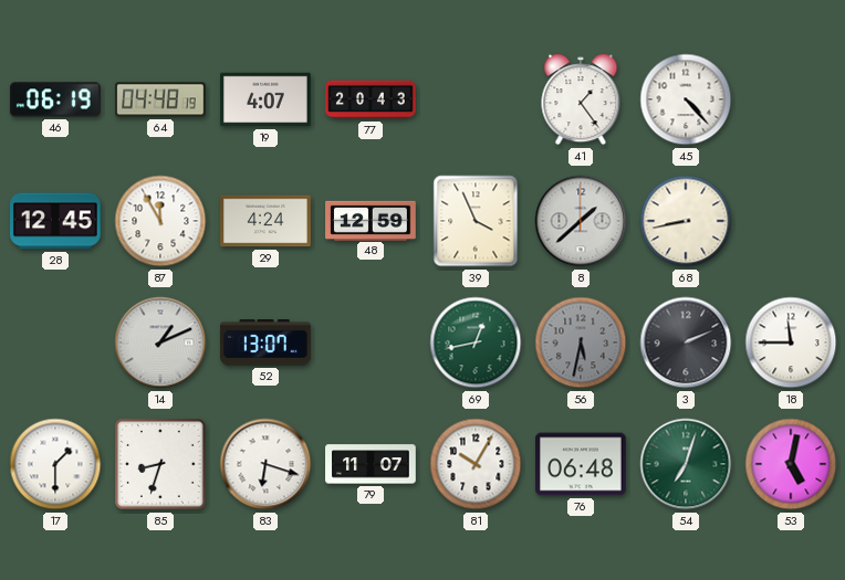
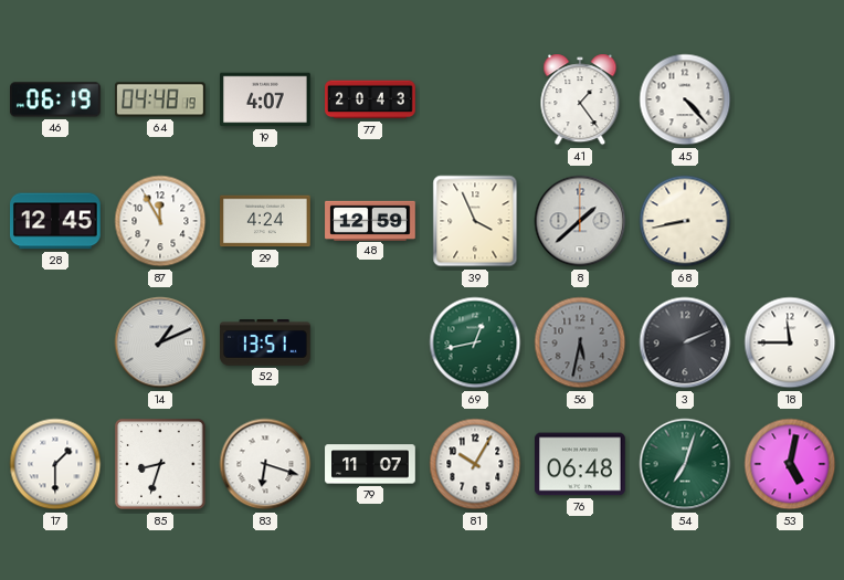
52: 13:07 -> 13:51
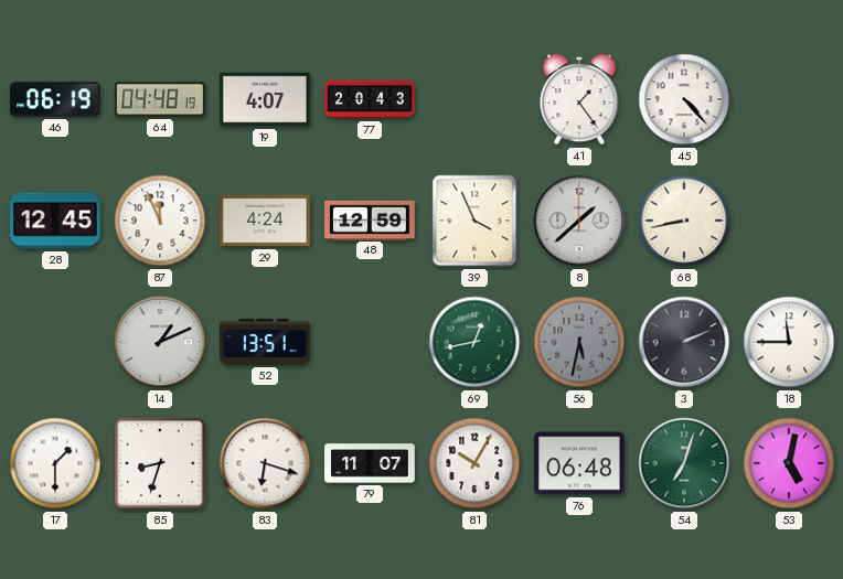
87: 11:55 -> 11:56
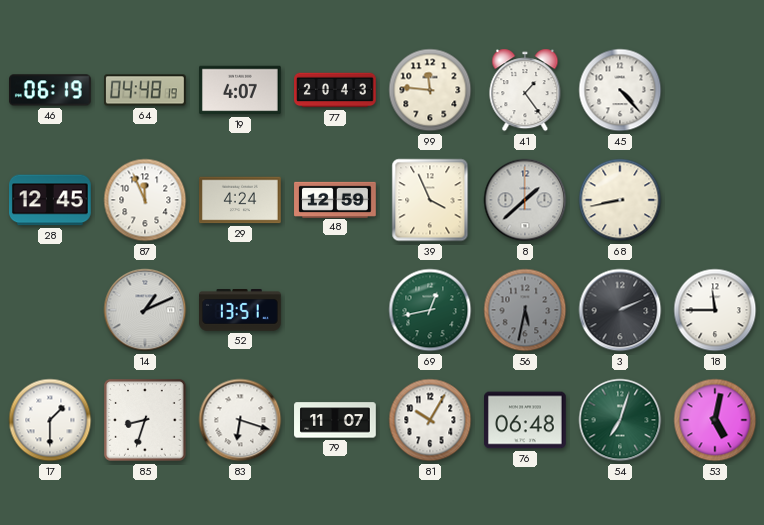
99: none -> 11:46
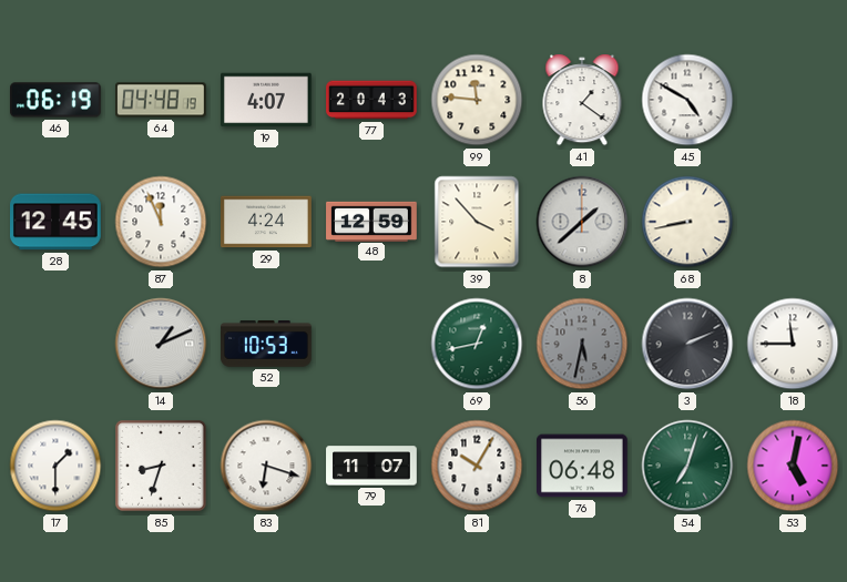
41: 1:24 -> 1:21
45: 4:23 -> 4:50
39: 3:56 -> 3:53
52: 13:51 -> 10:53
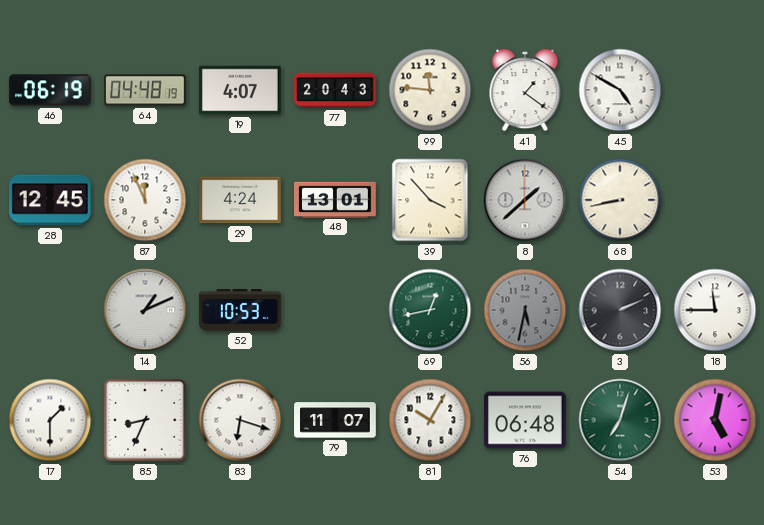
48: 12:59 -> 13:01
85: 8:33 -> 8:34
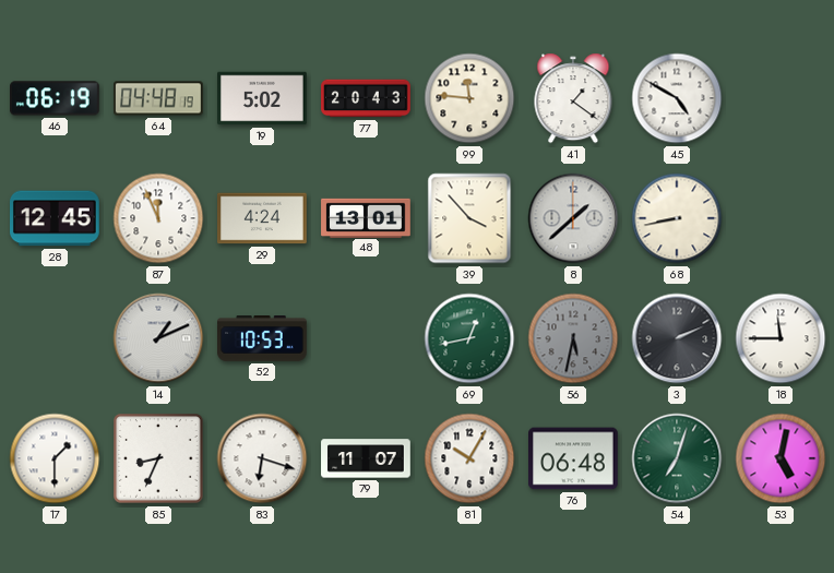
19: 4:07 -> 5:02
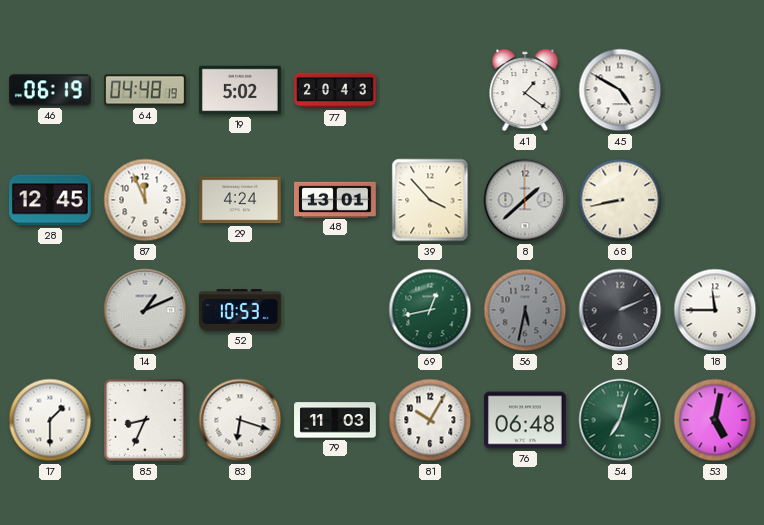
99: 11:46 -> none
79: 11:07 -> 11:03
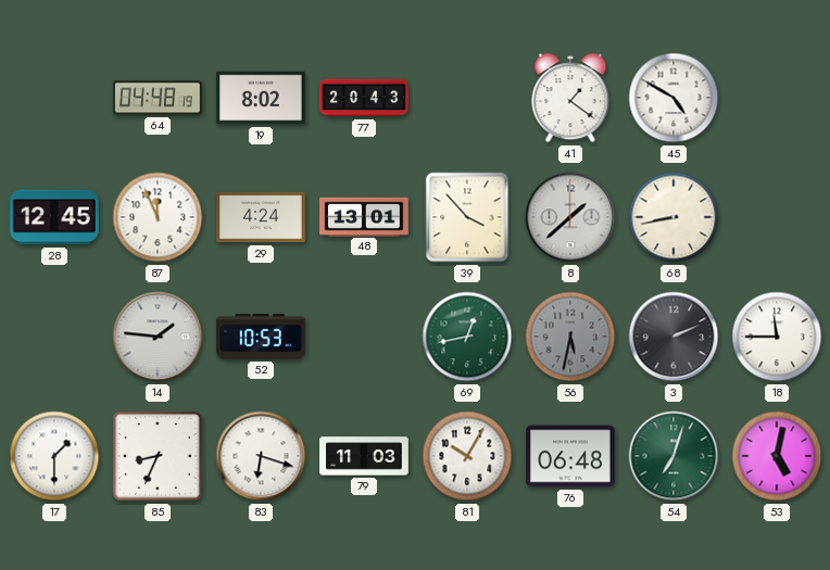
46: 06:19 -> none
19: 5:02 -> 8:02
14: 1:11 -> 1:46
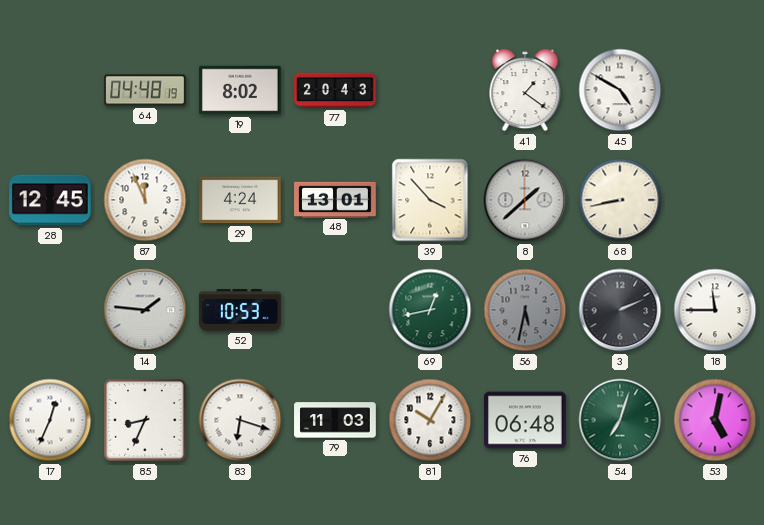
17: 1:30 -> 12:34
